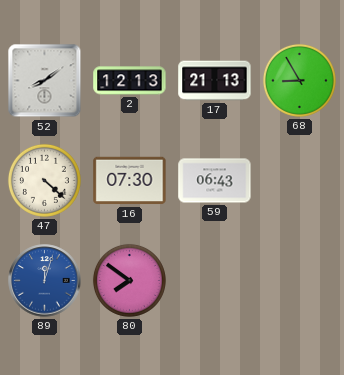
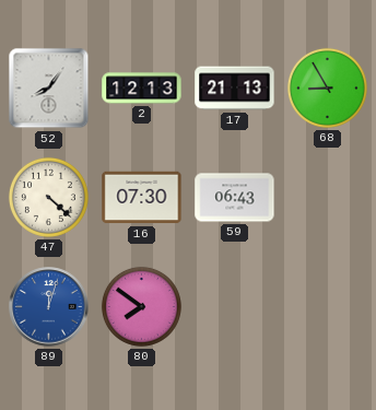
52: 8:09 -> 8:06
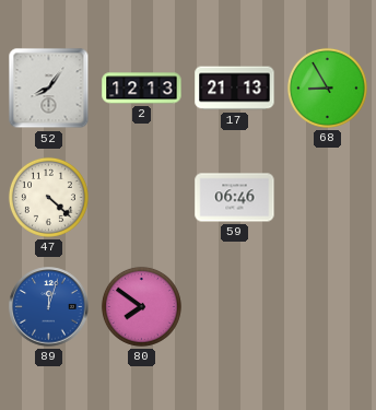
16: 07:30 -> none
59: 06:43 -> 06:46
